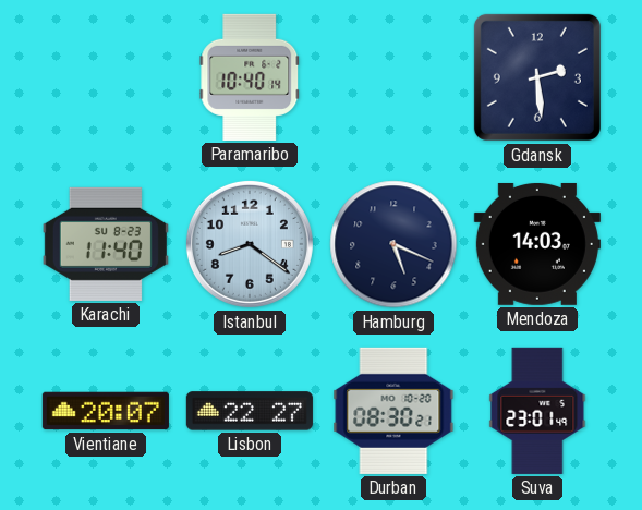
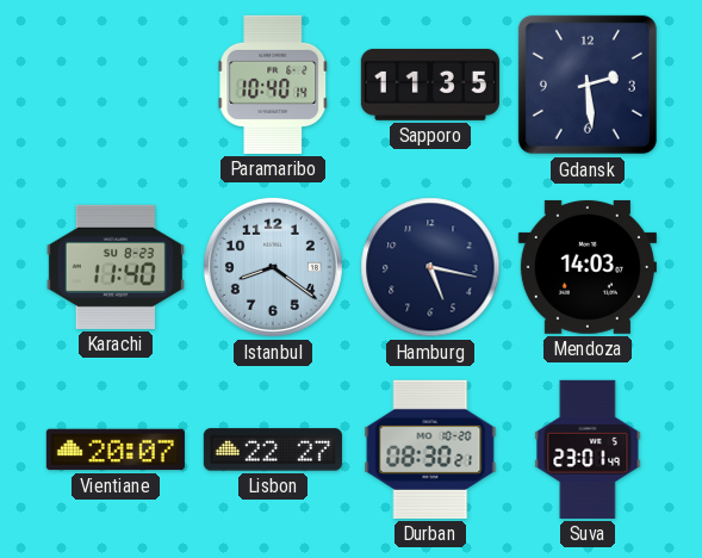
Sapporo: none -> 11:35
Hamburg: 5:19 -> 5:17
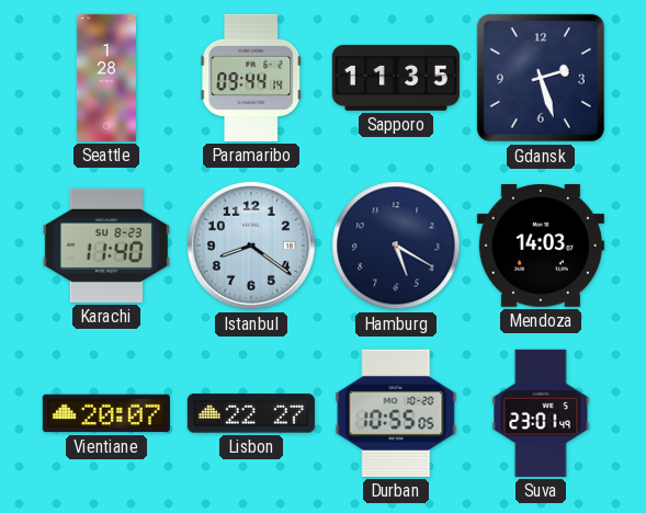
Seattle: none -> 1:28
Paramaribo: 10:40 -> 09:44
Gdansk: 2:29 -> 2:27
Hamburg: 5:17 -> 5:20
Durban: 08:30 -> 10:55
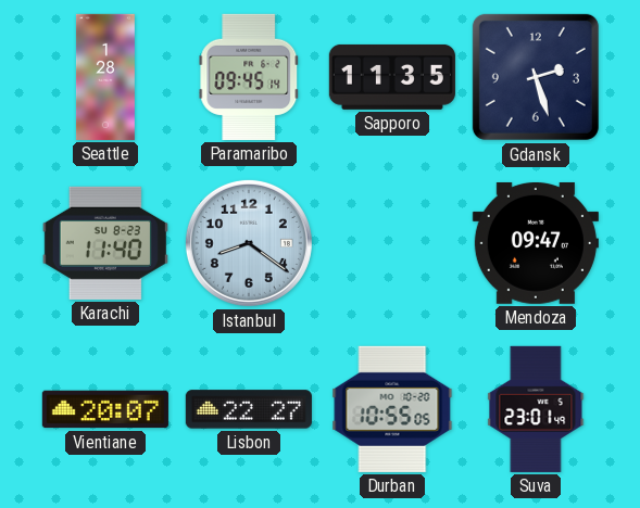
Paramaribo: 09:44 -> 09:45
Hamburg: 5:20 -> none
Mendoza: 14:03 -> 09:47
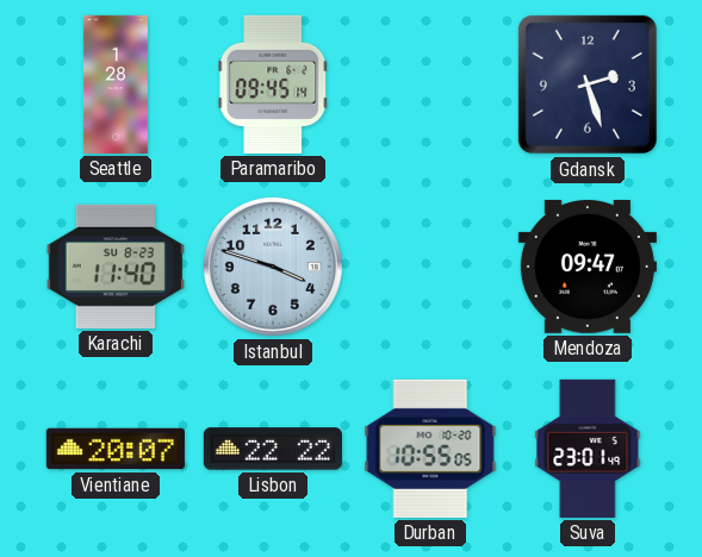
Sapporo: 11:35 -> none
Istanbul: 8:21 -> 3:48
Lisbon: 22:27 -> 22:22
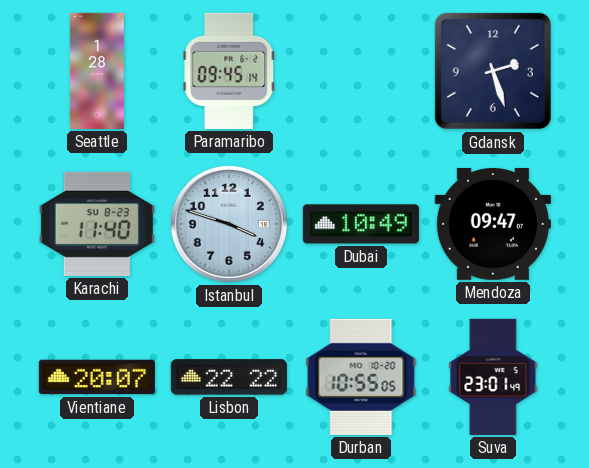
Dubai: none -> 10:49
